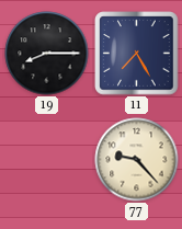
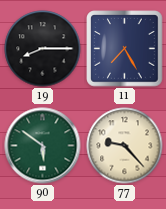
90: none -> 5:51
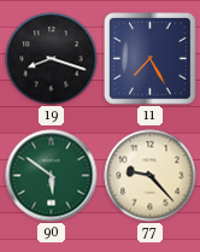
19: 8:15 -> 8:18
